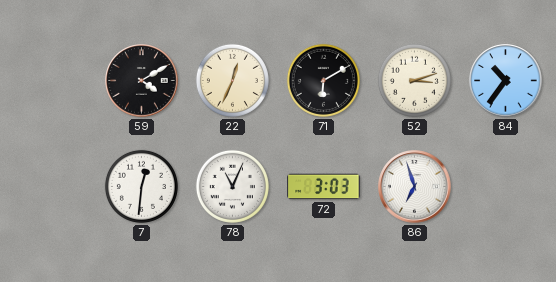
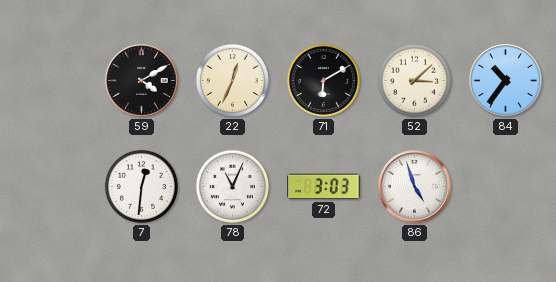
52: 3:12 -> 3:08
86: 6:57 -> 4:57
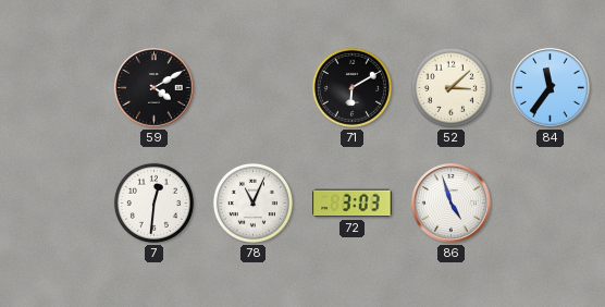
22: 12:34 -> none
84: 10:36 -> 11:36
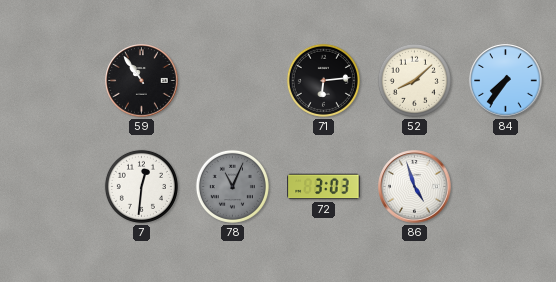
59: 4:10 -> 10:54
71: 6:10 -> 6:14
52: 3:08 -> 8:08
84: 11:36 -> 7:36
78 dial: white -> grey
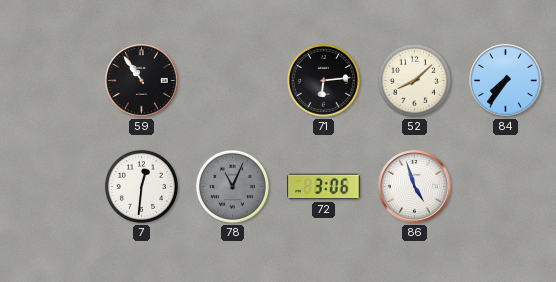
72: 3:03 -> 3:06
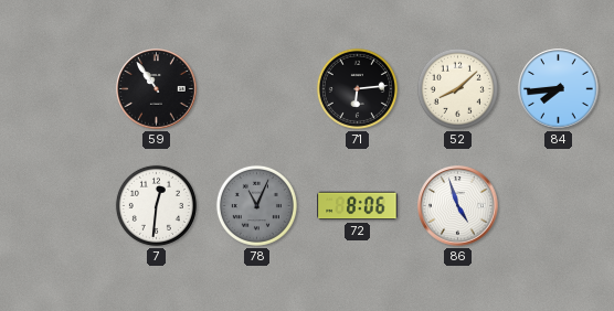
84: 7:36 -> 7:44
72: 3:06 -> 8:06
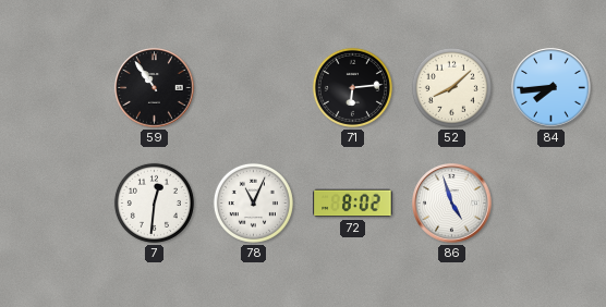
78 dial: grey -> white
72: 8:06 -> 8:02
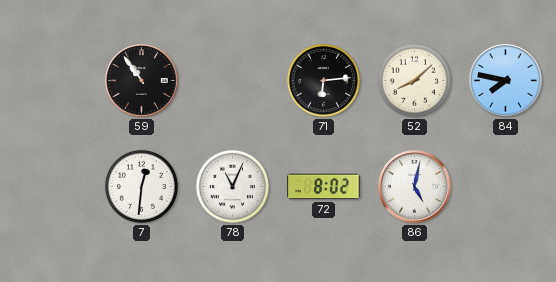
84: 7:44 -> 7:47
86: 4:57 -> 5:02
